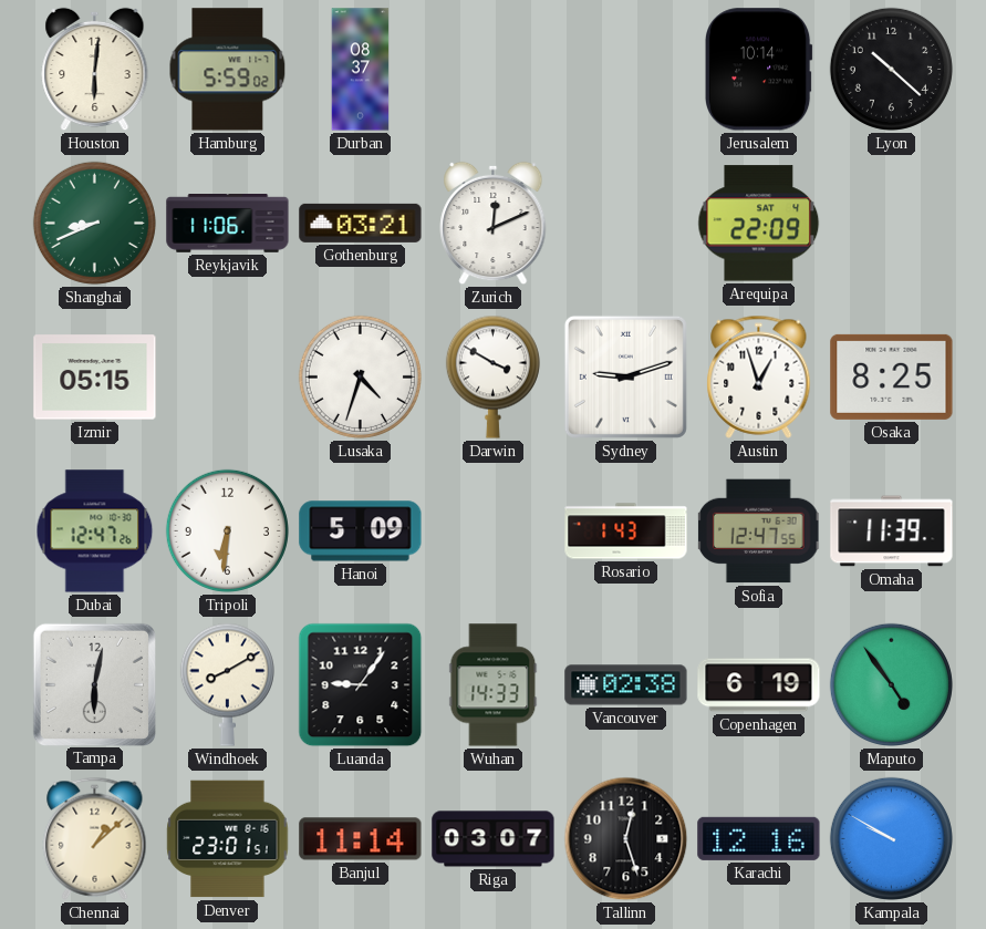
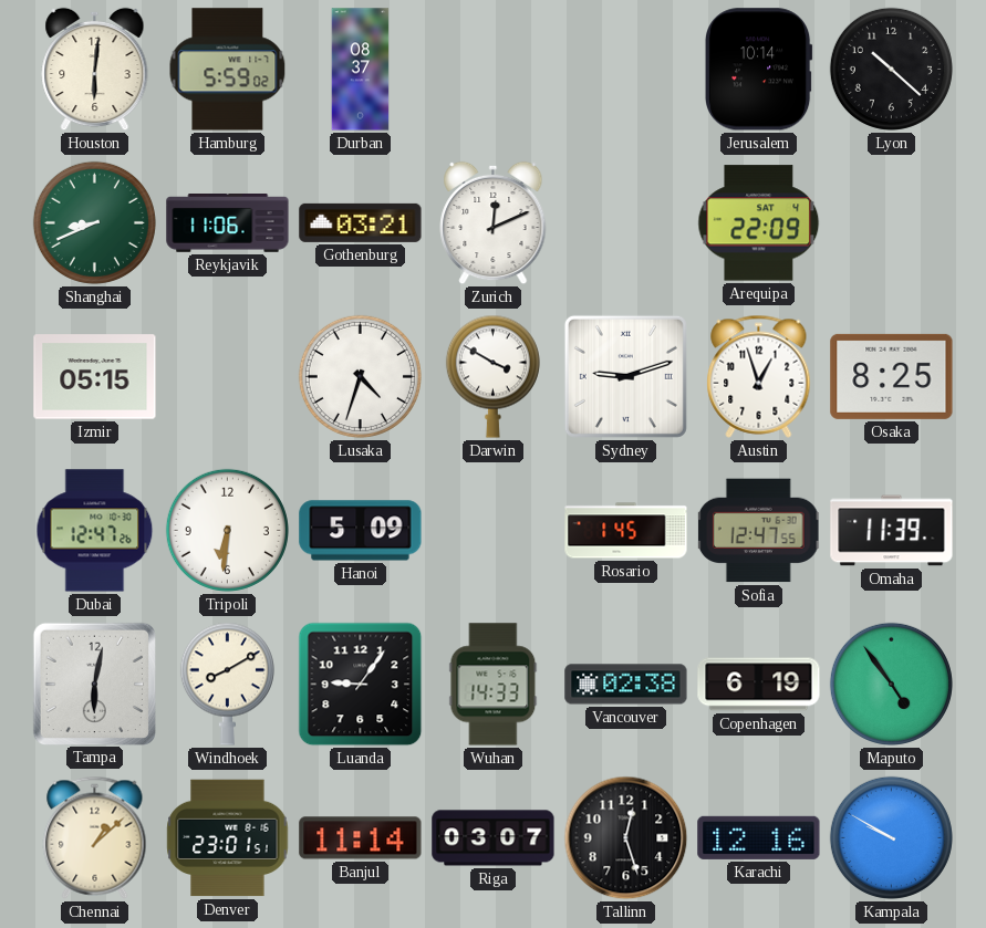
Rosario: 1:43 -> 1:45
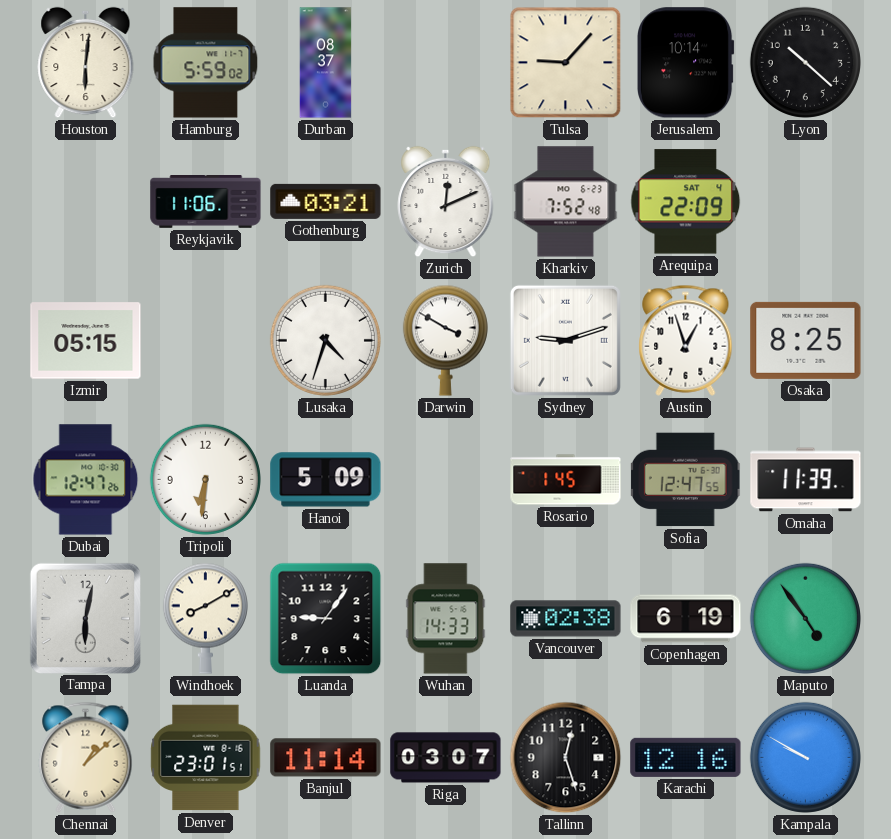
Tulsa: none -> 9:07
Shanghai: 8:41 -> none
Kharkiv: none -> 7:52
